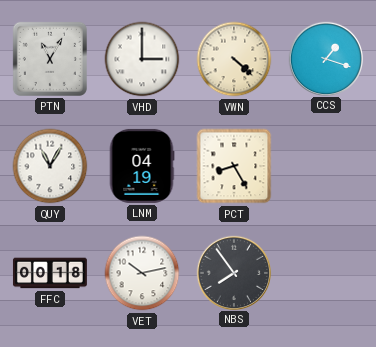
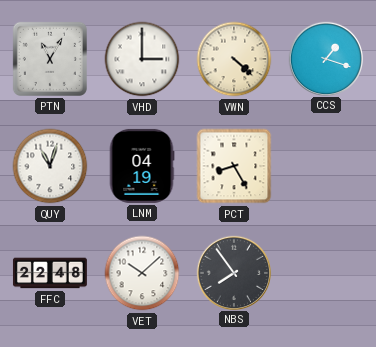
QUY: 11:05 -> 11:03
FFC: 00:18 -> 22:48
VET: 10:13 -> 10:08
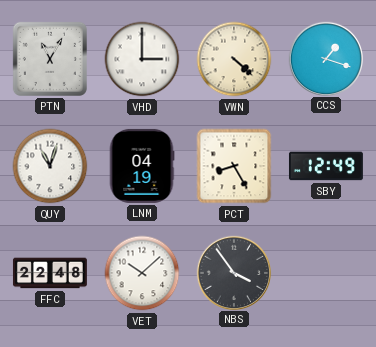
SBY: none -> 12:49
NBS: 7:54 -> 3:54
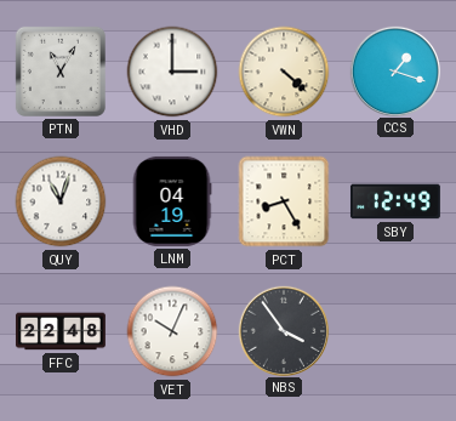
VET: 10:08 -> 10:04
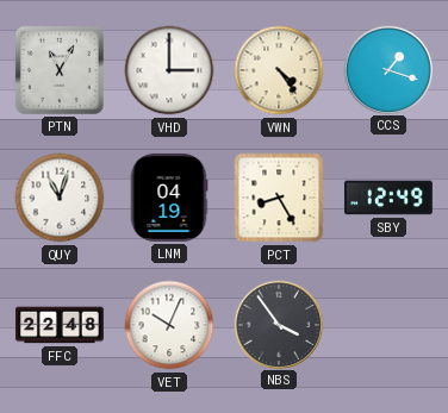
VWN: 4:22 -> 4:24
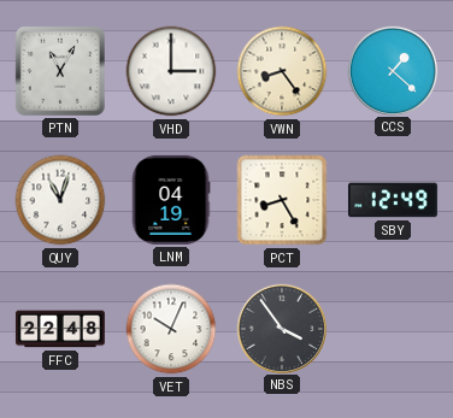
VWN: 4:24 -> 8:24
CCS: 1:18 -> 1:22
